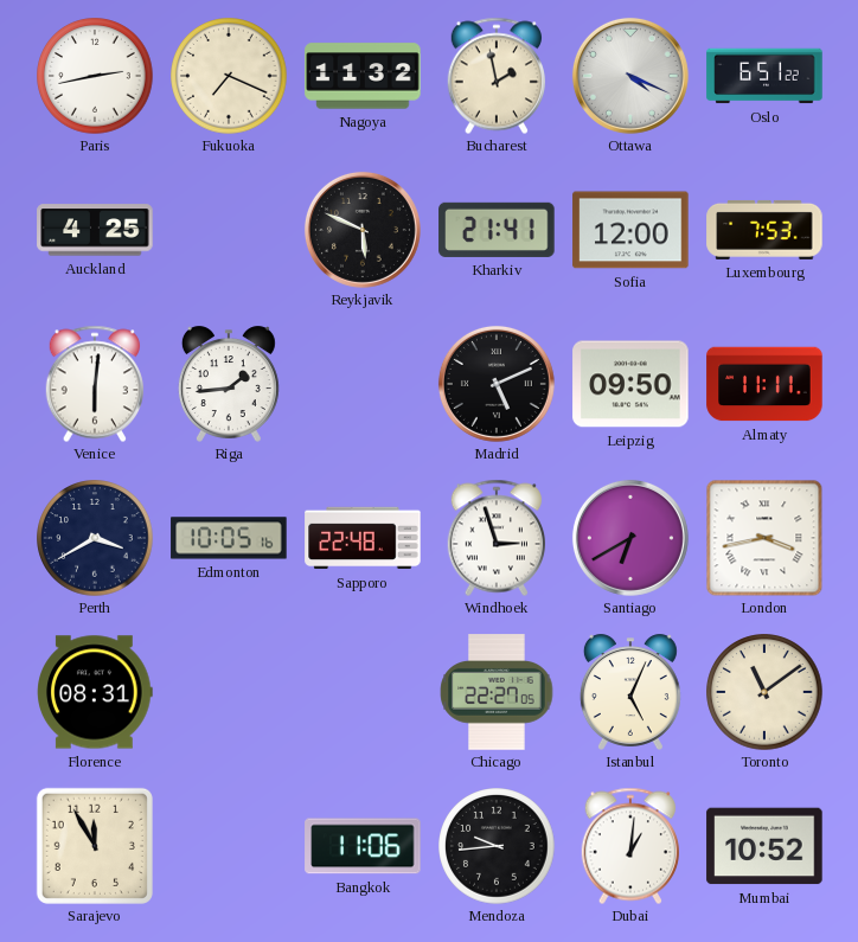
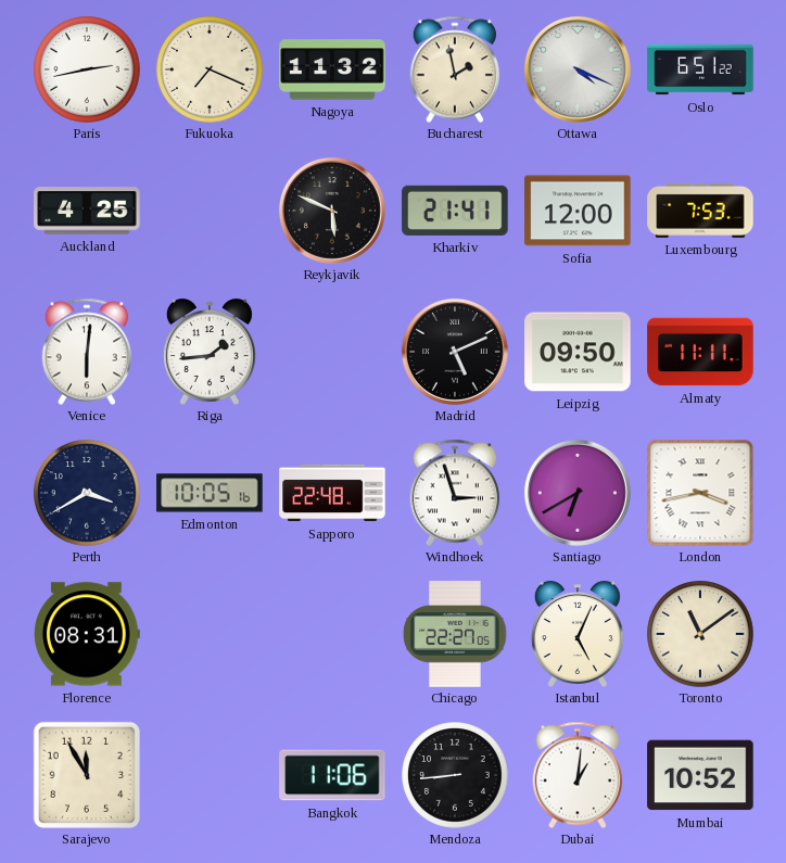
Mendoza: 9:44 -> 8:44
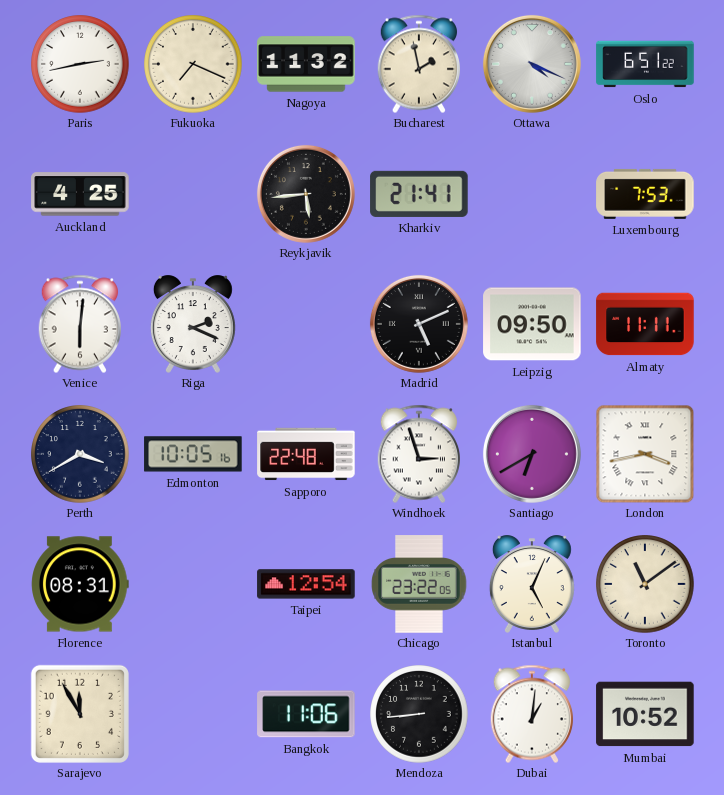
Reykjavik: 5:49 -> 5:44
Sofia: 12:00 -> none
Riga: 1:44 -> 2:19
Taipei: none -> 12:54
Chicago: 22:27 -> 23:22
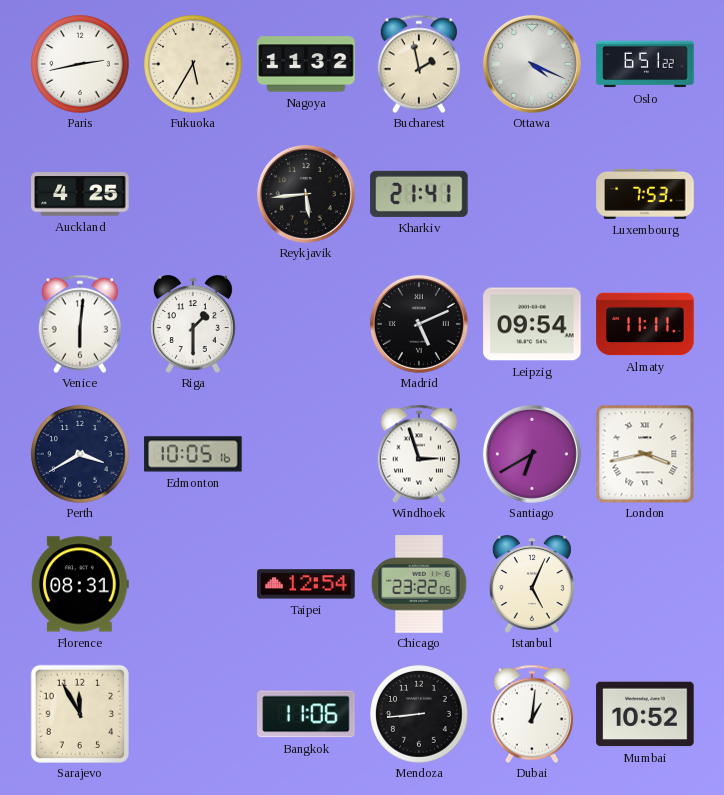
Fukuoka: 7:19 -> 5:35
Riga: 2:19 -> 1:30
Leipzig: 09:50 -> 09:54
Sapporo: 22:48 -> none
Toronto: 11:09 -> none
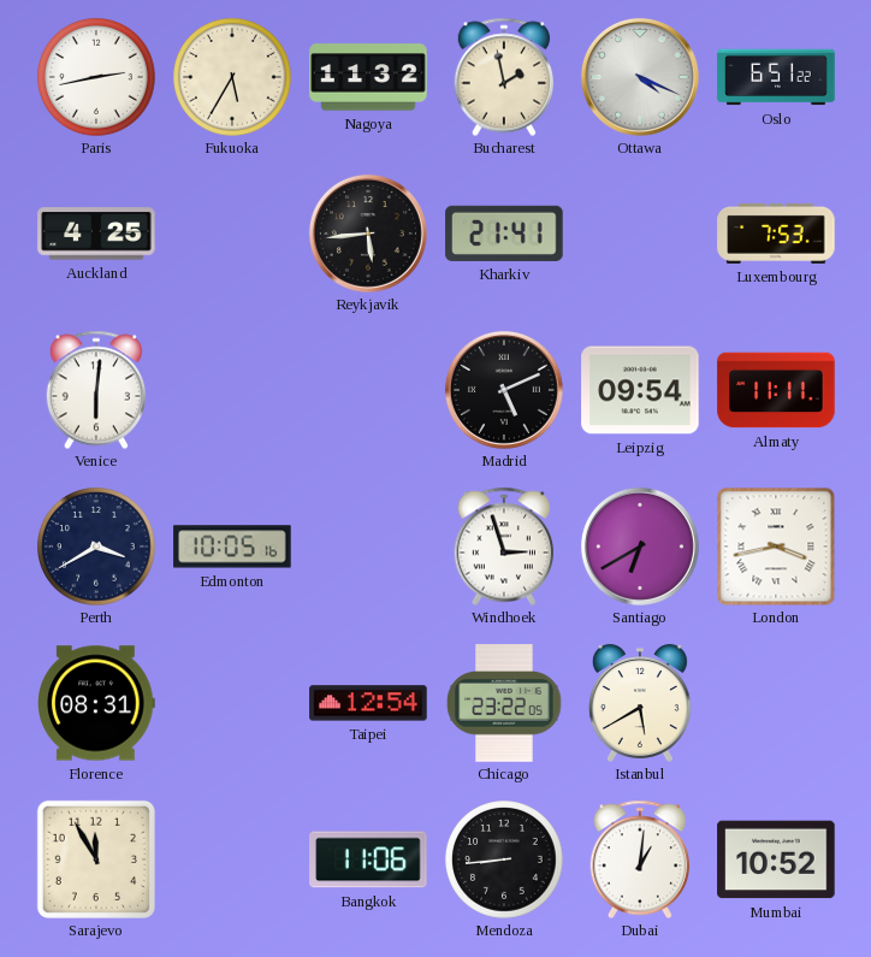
Riga: 1:30 -> none
Istanbul: 5:04 -> 5:40
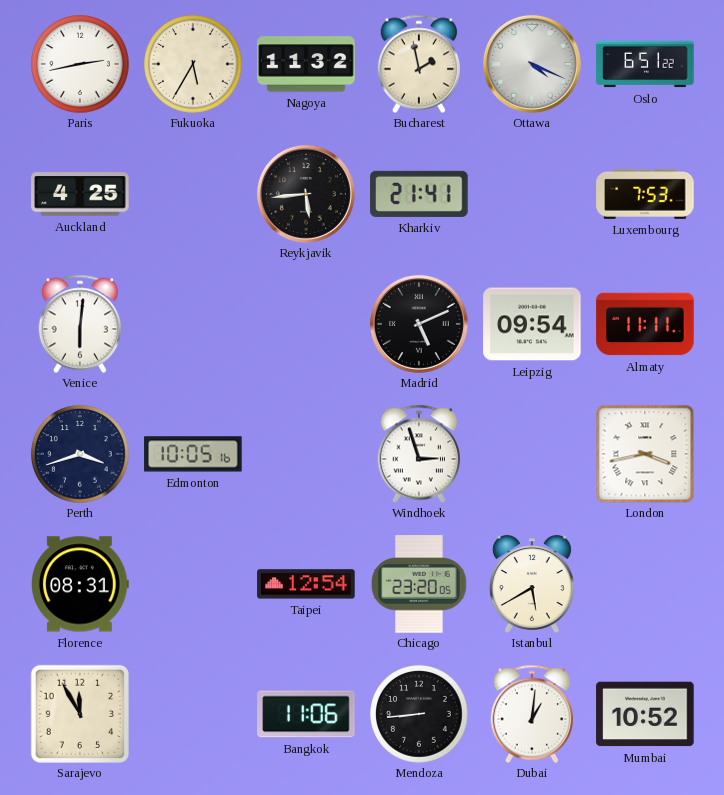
Perth: 3:40 -> 3:42
Santiago: 6:40 -> none
Chicago: 23:22 -> 23:20
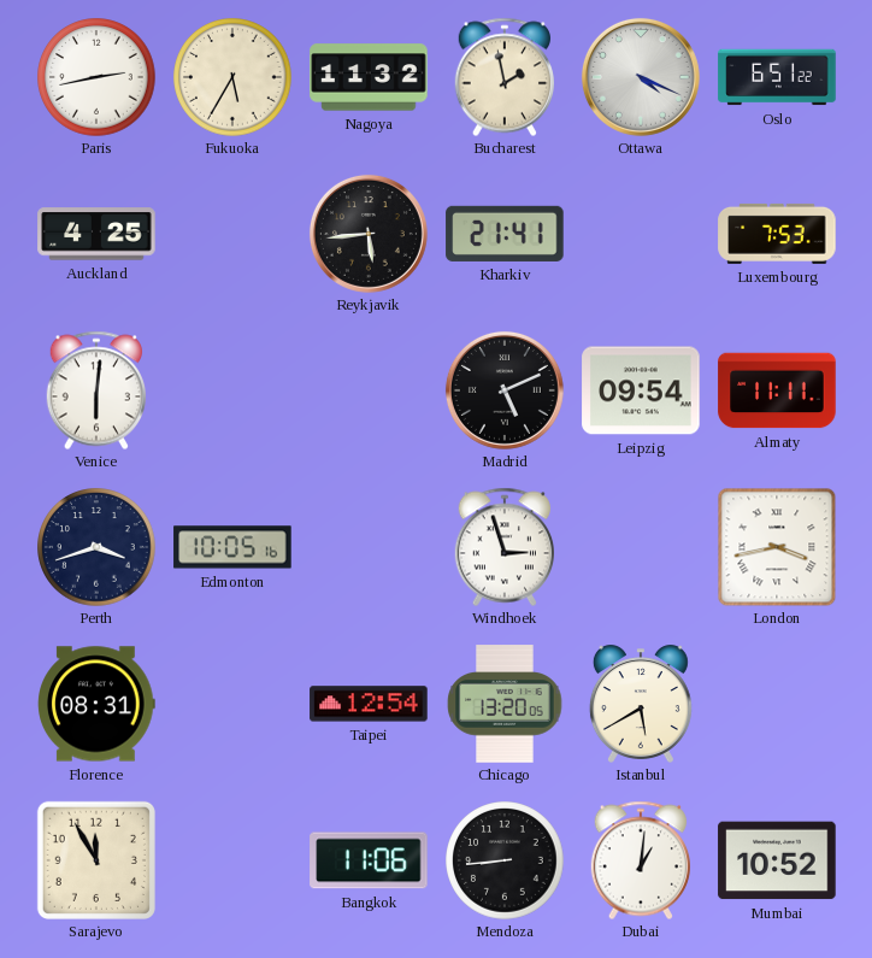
Chicago: 23:20 -> 13:20
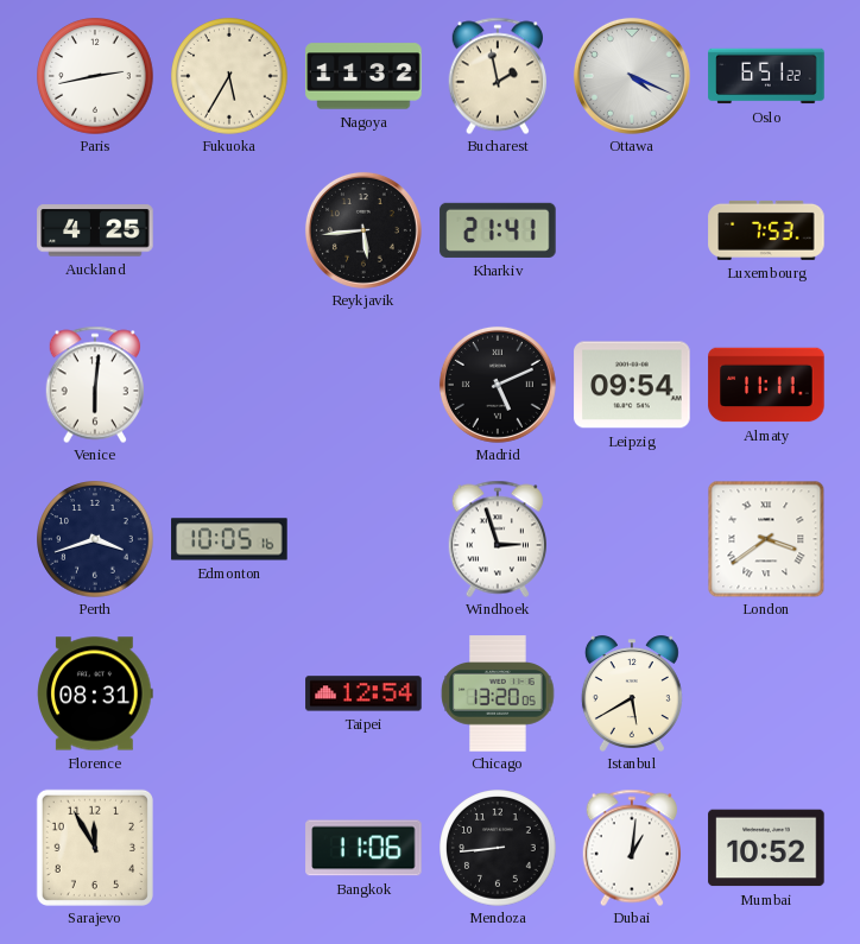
London: 3:43 -> 3:39
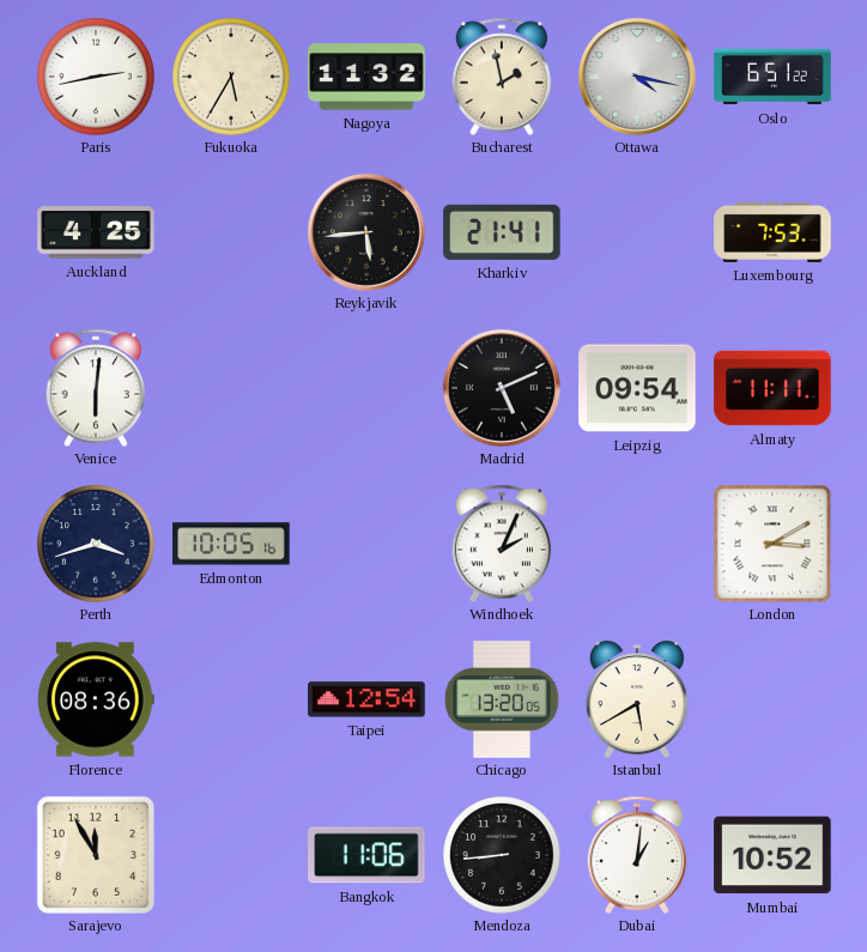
Ottawa: 4:19 -> 4:17
Windhoek: 2:57 -> 2:04
London: 3:39 -> 3:10
Florence: 08:31 -> 08:36
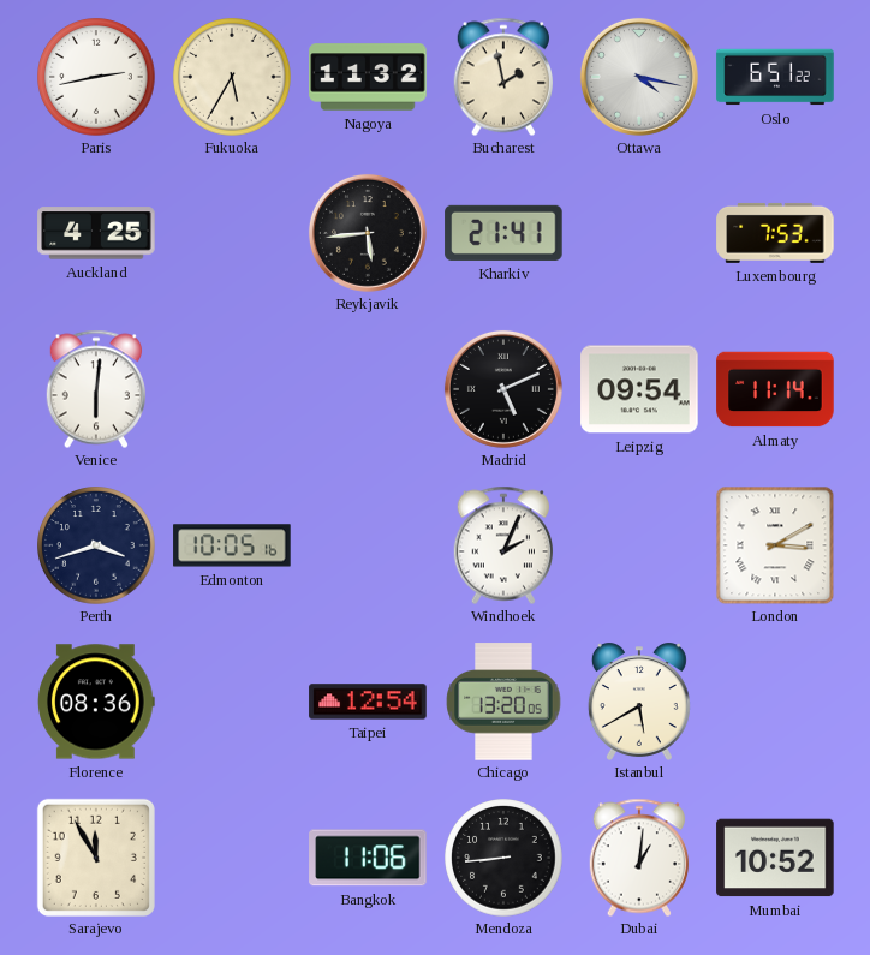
Almaty: 11:11 -> 11:14
